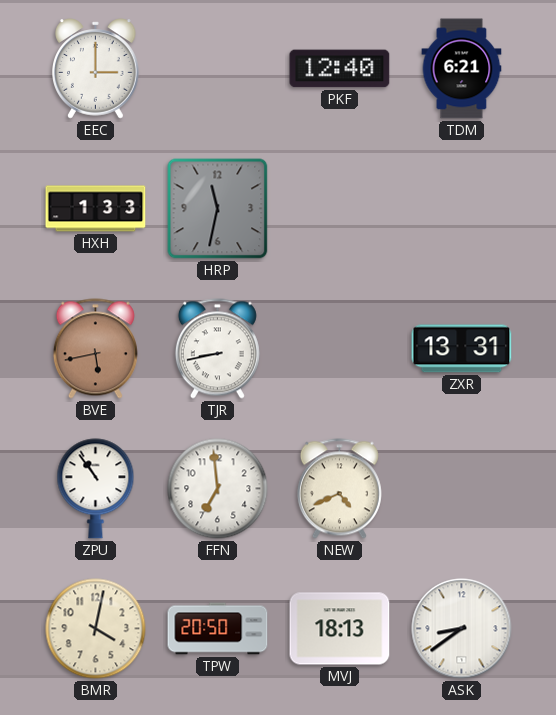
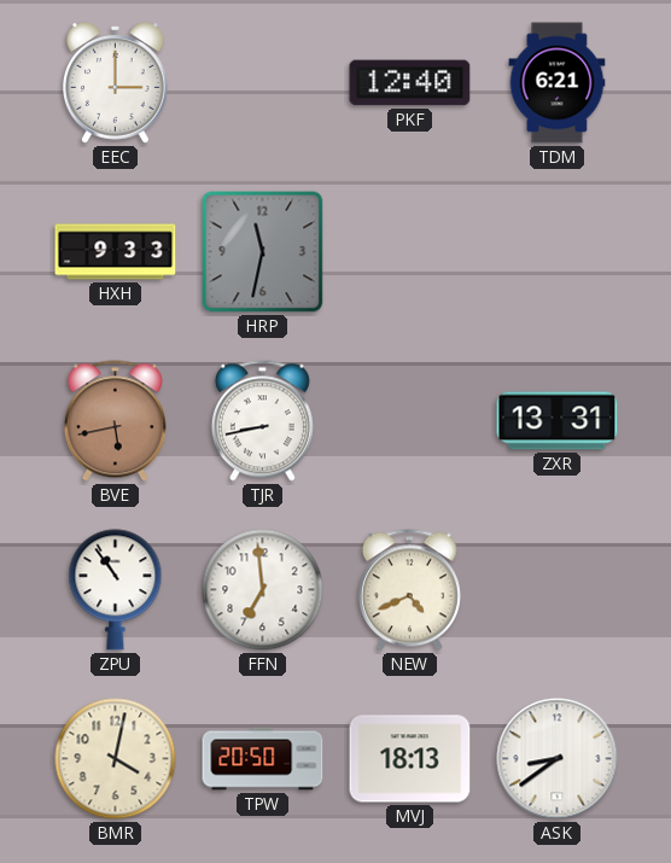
HXH: 1:33 -> 9:33
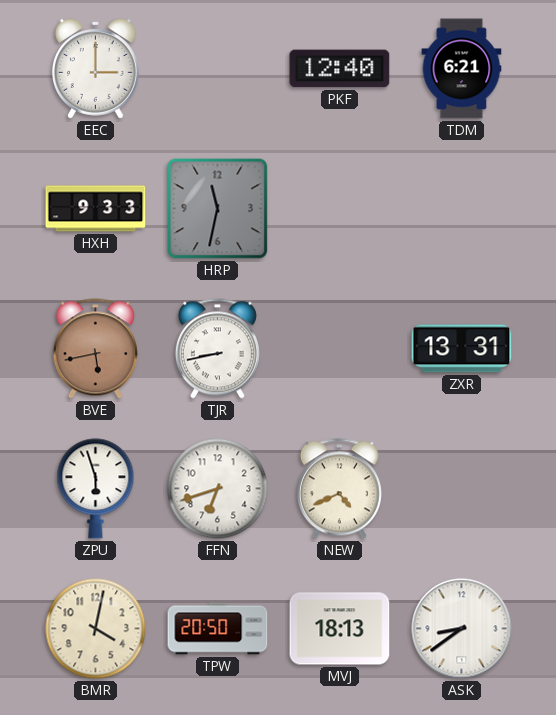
ZPU: 10:54 -> 5:57
FFN: 6:59 -> 6:42
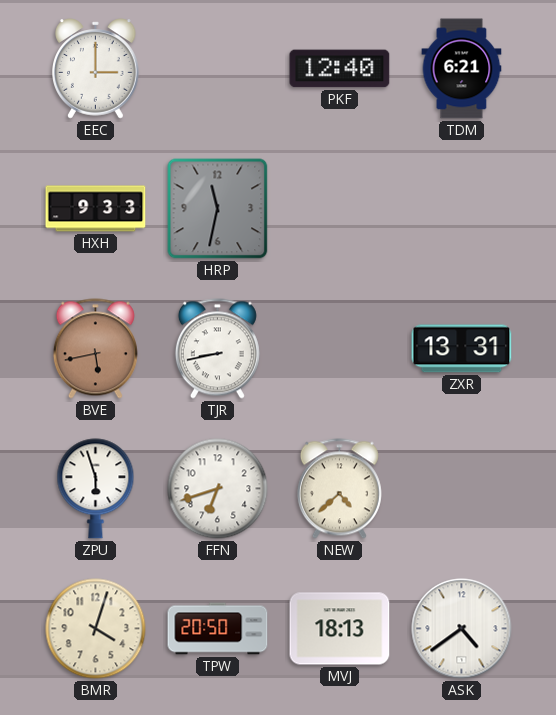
NEW: 4:41 -> 4:38
BMR: 4:02 -> 4:03
ASK: 8:39 -> 4:39
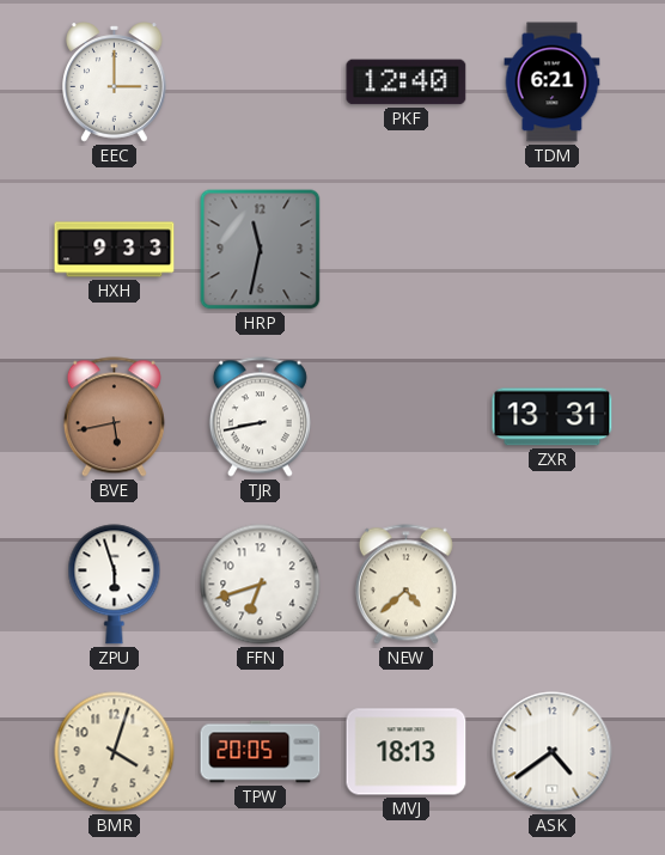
TPW: 20:50 -> 20:05
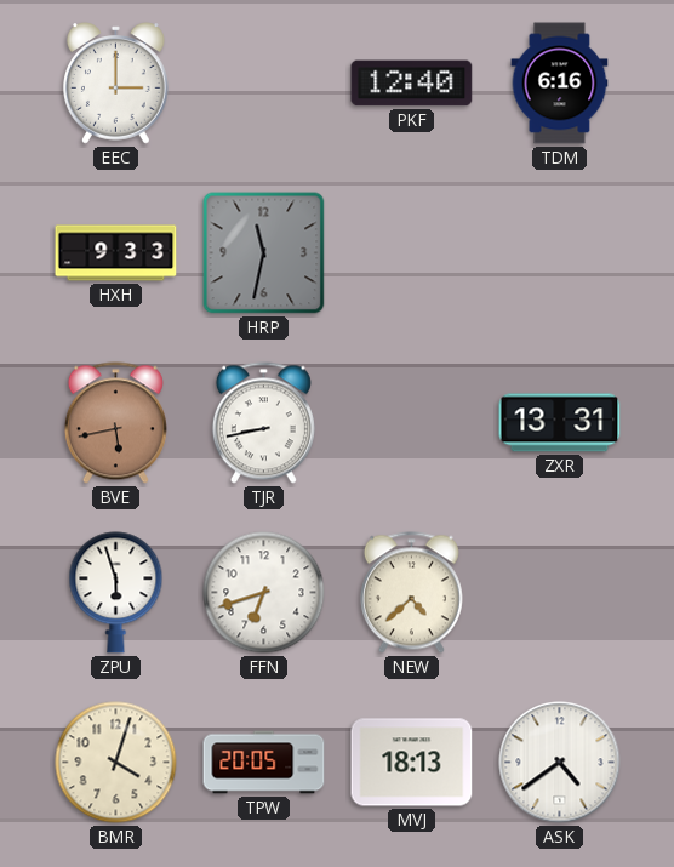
TDM: 6:21 -> 6:16
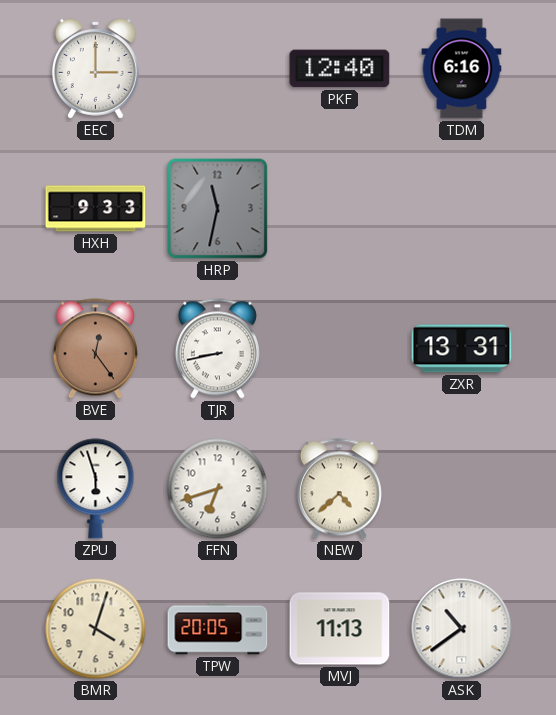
BVE: 5:43 -> 12:24
MVJ: 18:13 -> 11:13
ASK: 4:39 -> 10:39
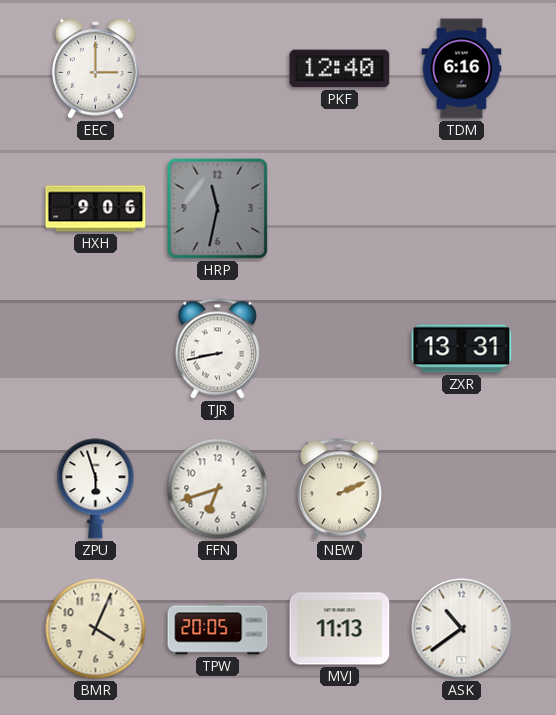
HXH: 9:33 -> 9:06
BVE: 12:24 -> none
NEW: 4:38 -> 2:11
BMR: 4:03 -> 4:04
